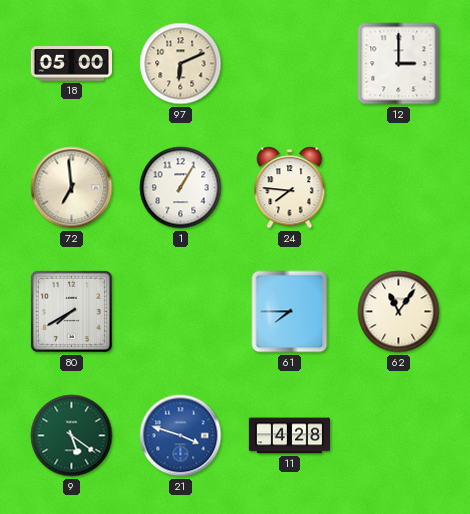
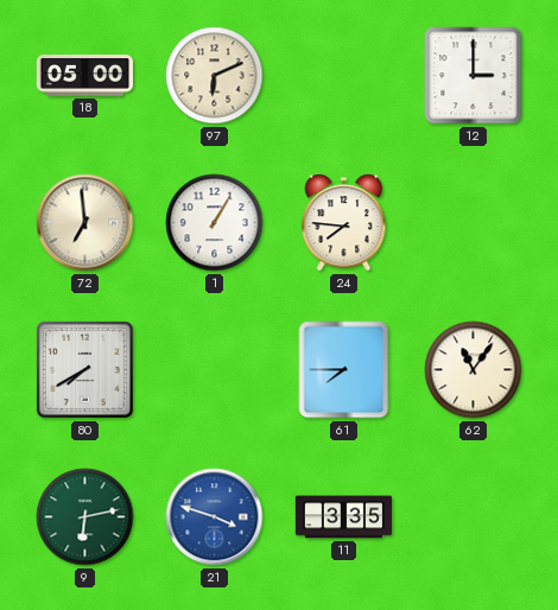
9: 5:21 -> 6:13
11: 4:28 -> 3:35
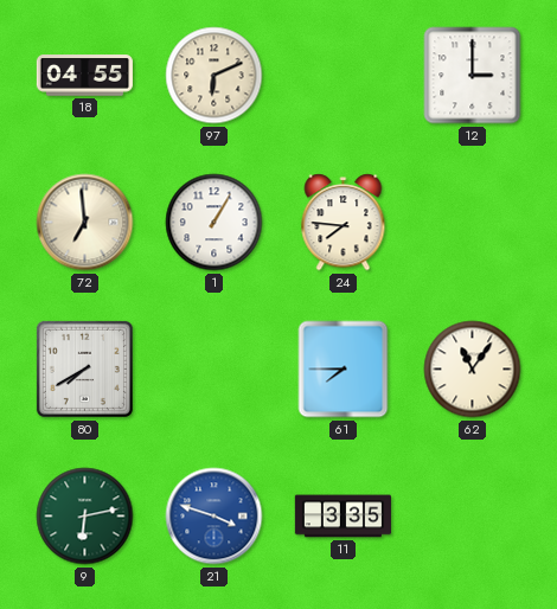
18: 05:00 -> 04:55
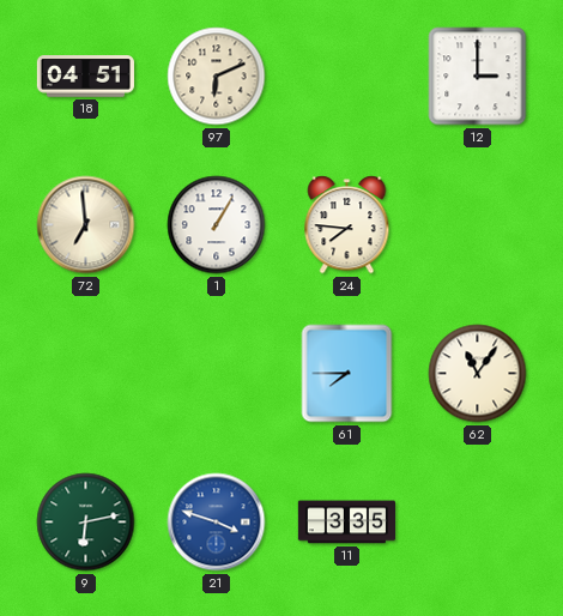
18: 04:55 -> 04:51
80: 7:40 -> none
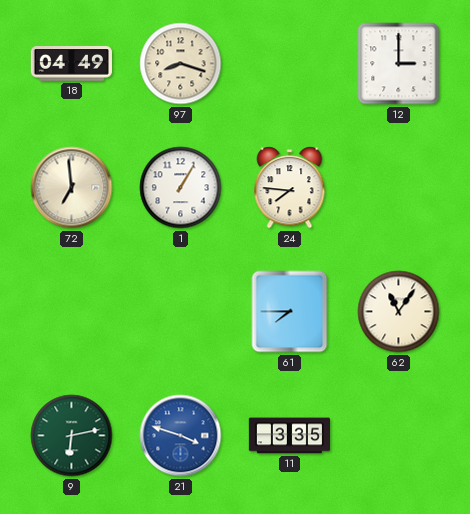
18: 04:51 -> 04:49
97: 6:11 -> 8:18
